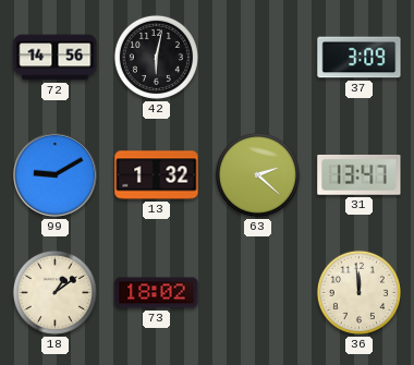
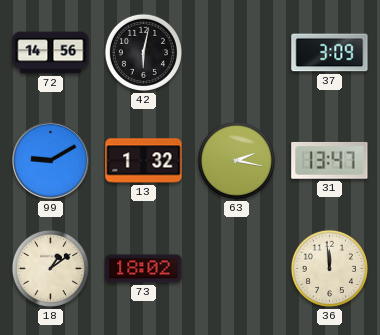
63: 2:22 -> 2:17
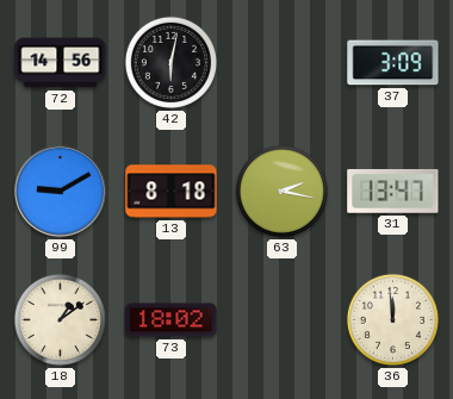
13: 1:32 -> 8:18
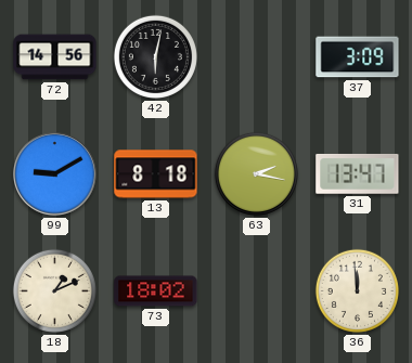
18: 1:09 -> 1:11
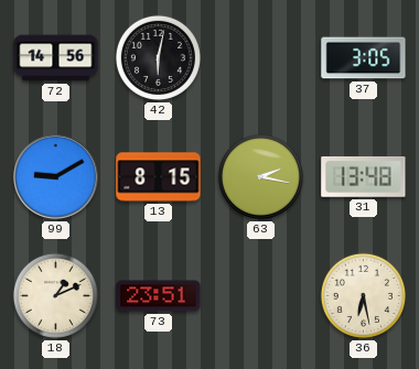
37: 3:09 -> 3:05
13: 8:18 -> 8:15
31: 13:47 -> 13:48
73: 18:02 -> 23:51
36: 11:59 -> 6:28
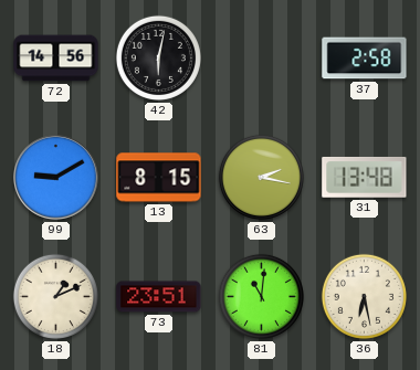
37: 3:05 -> 2:58
81: none -> 11:01
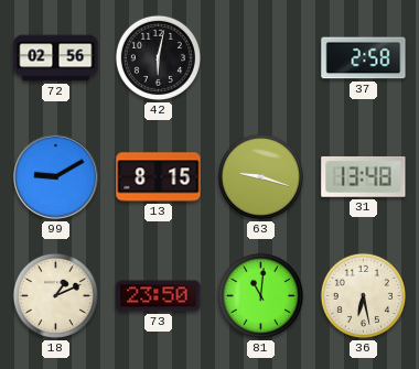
72: 14:56 -> 02:56
63: 2:17 -> 9:18
73: 23:51 -> 23:50
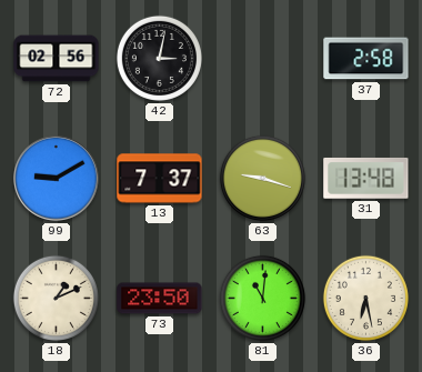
42: 6:02 -> 3:02
13: 8:15 -> 7:37
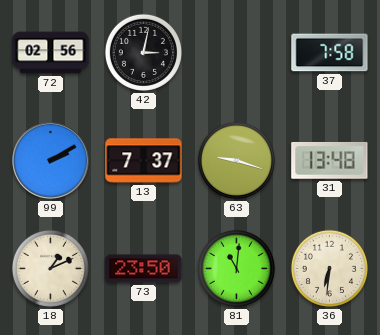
37: 2:58 -> 7:58
99: 9:10 -> 2:10
36: 6:28 -> 6:31
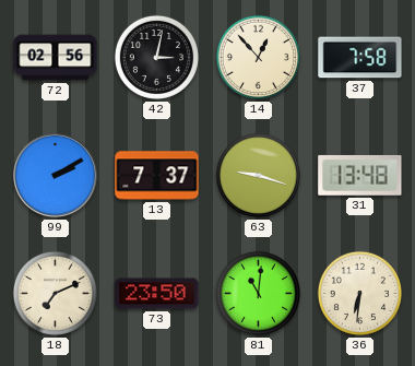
14: none -> 12:53
18: 1:11 -> 7:11
